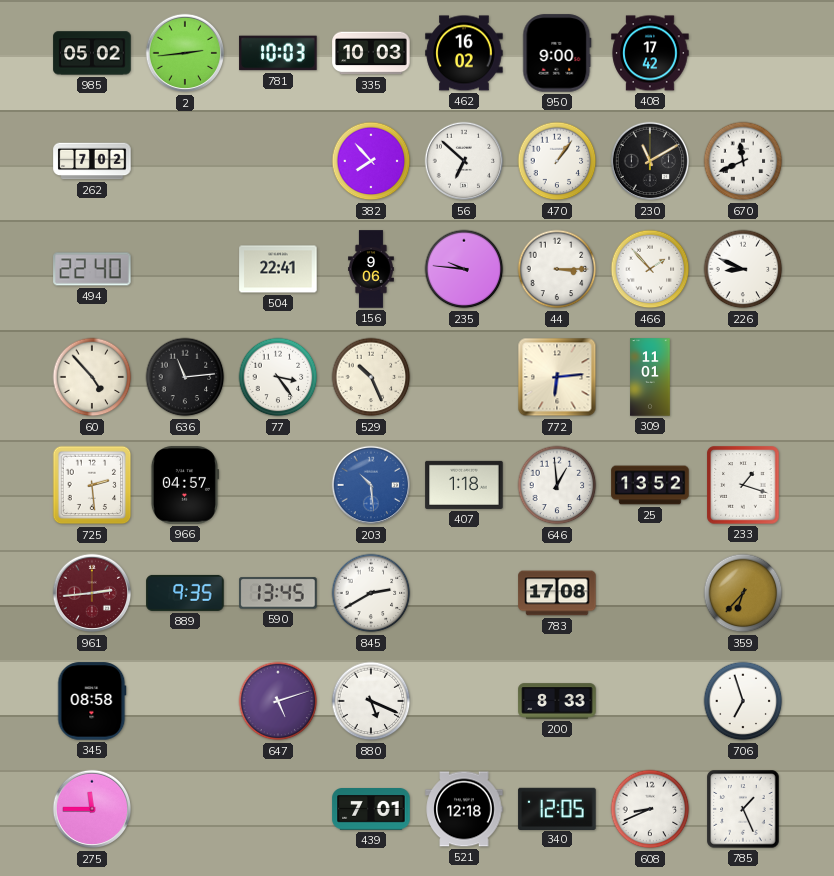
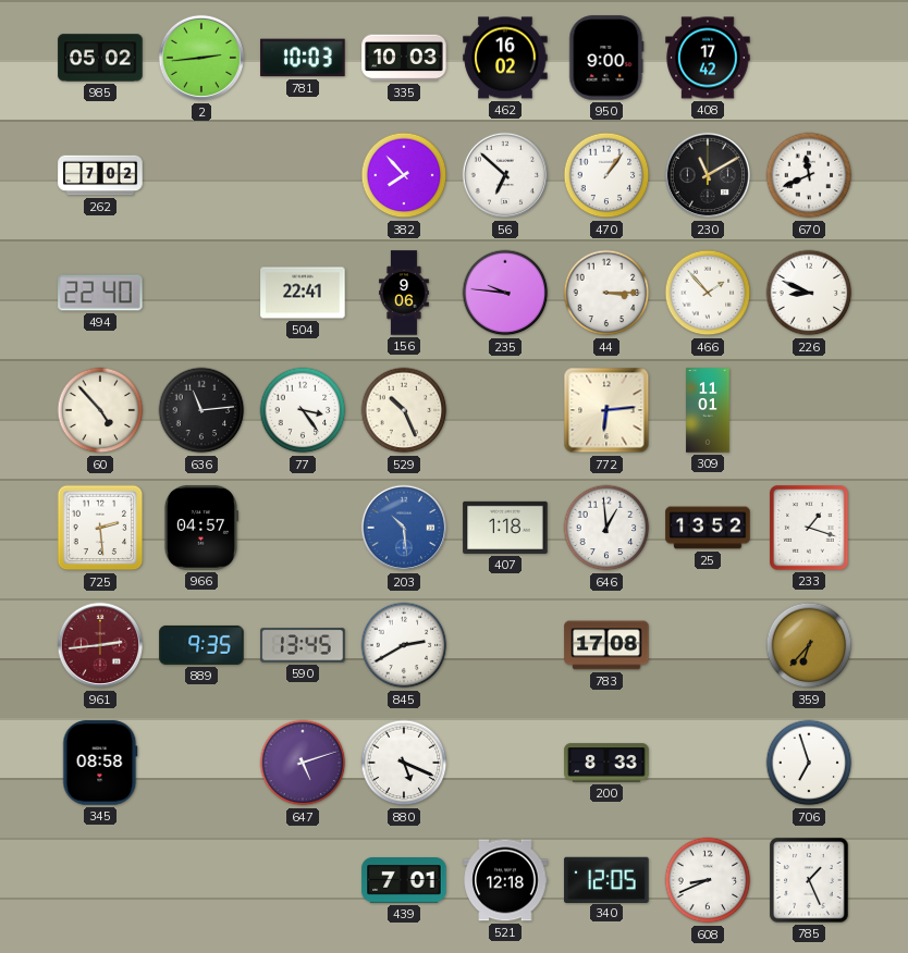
275: 11:45 -> none
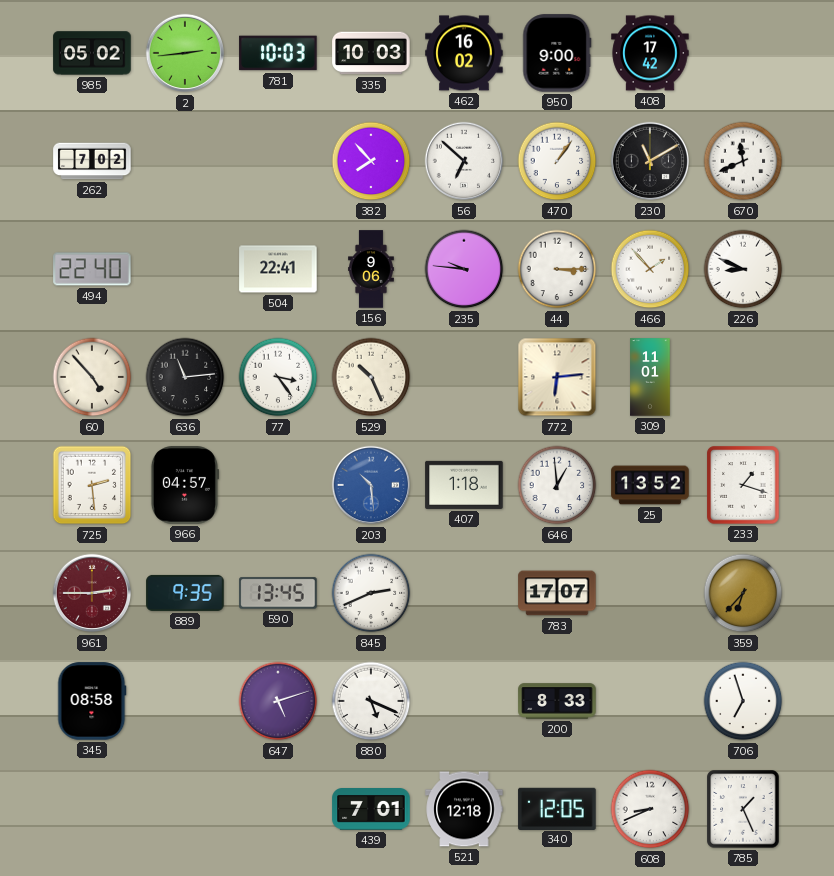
961: 2:44 -> 2:45
845: 2:40 -> 2:41
783: 17:08 -> 17:07
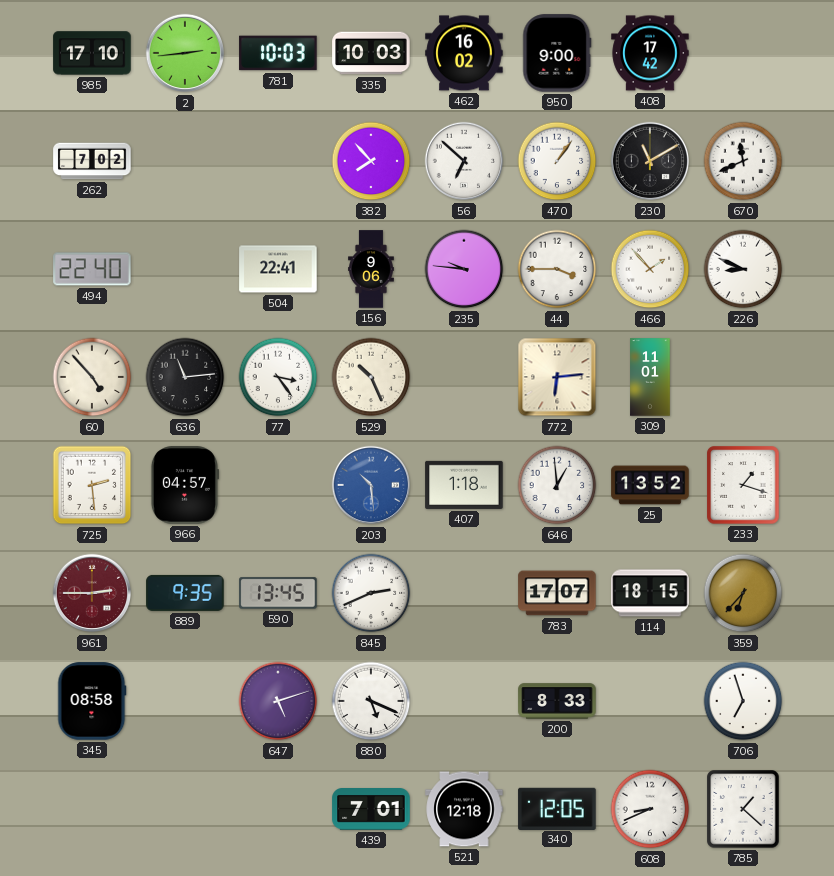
985: 05:02 -> 17:10
44: 3:15 -> 3:45
114: none -> 18:15
785: 1:26 -> 1:22
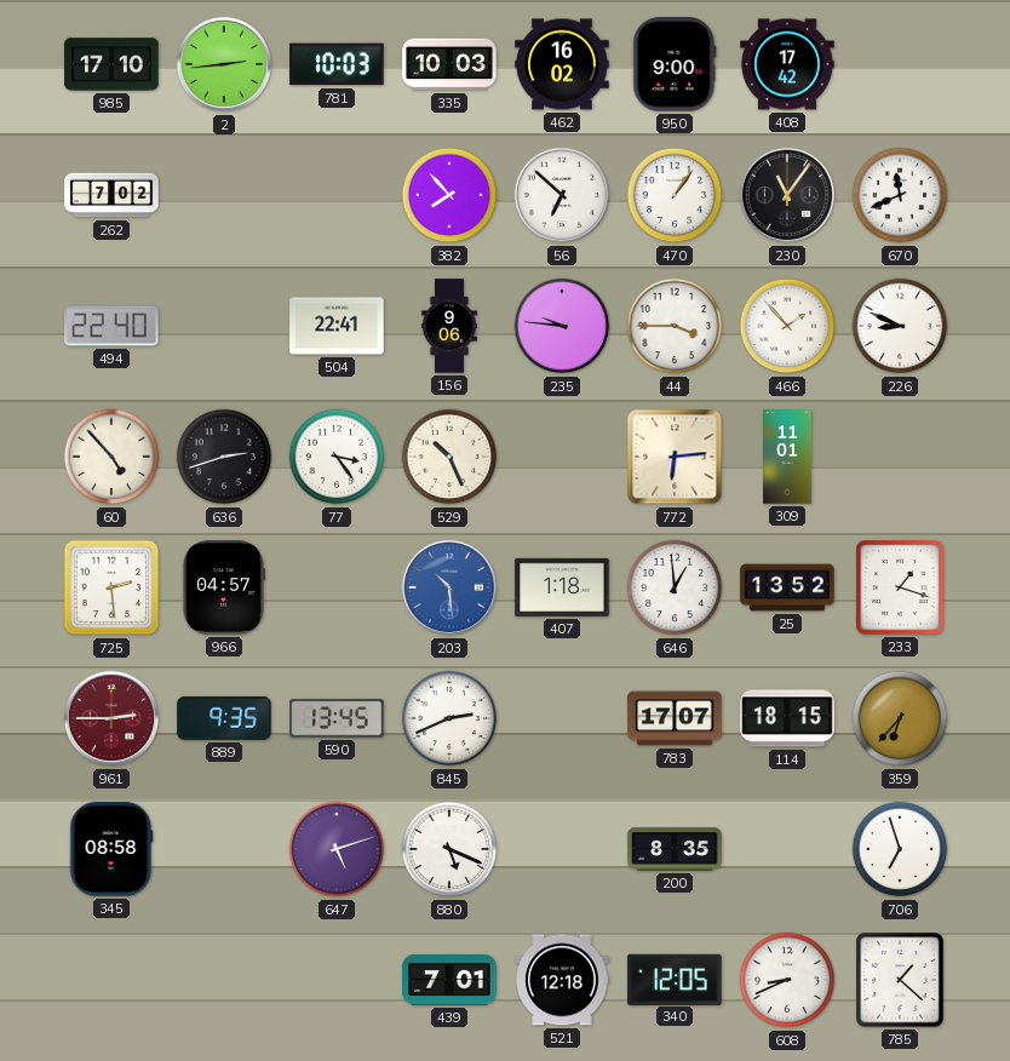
230: 11:10 -> 11:06
636: 11:14 -> 2:42
200: 8:33 -> 8:35
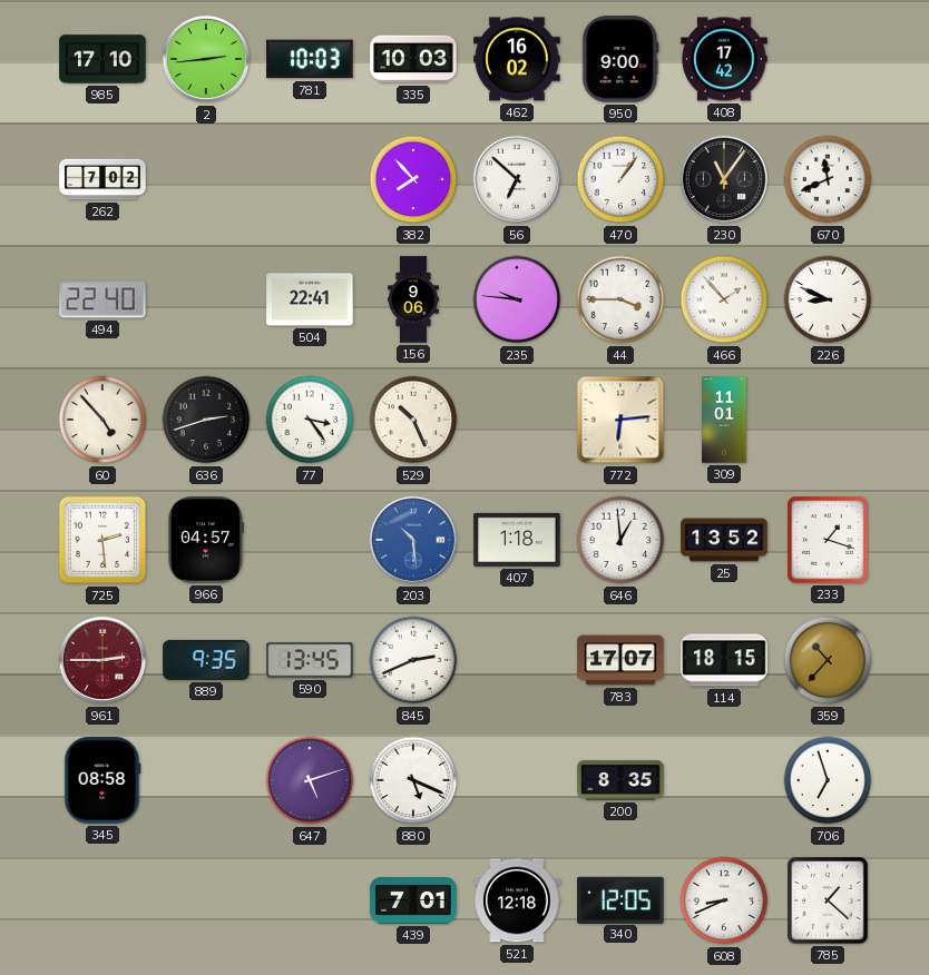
359: 6:37 -> 10:37
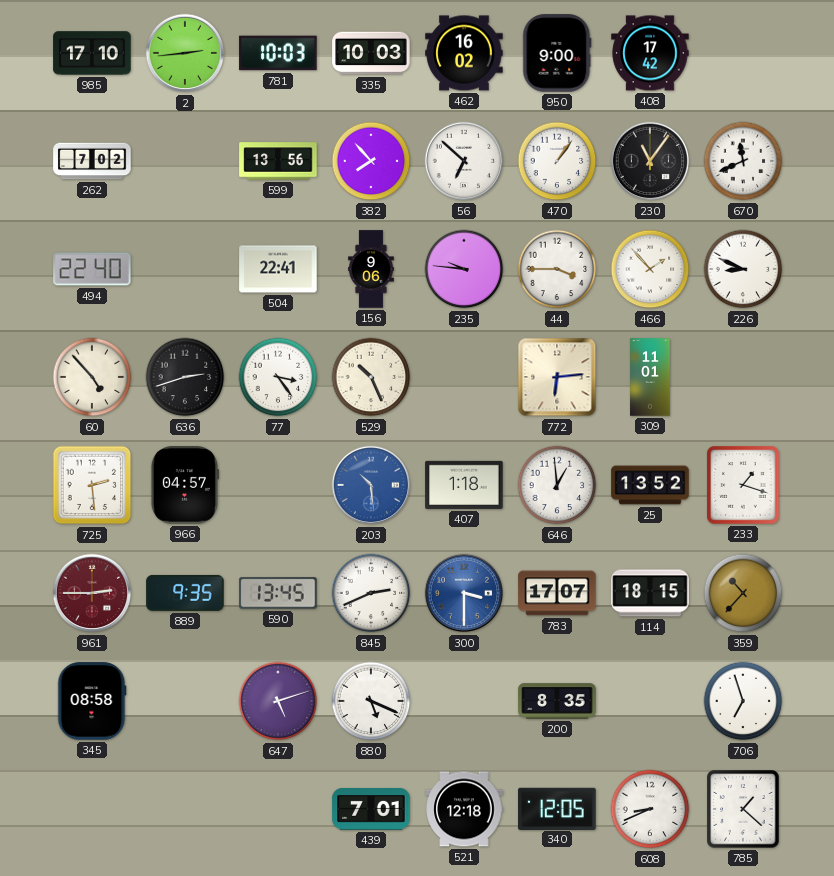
599: none -> 13:56
300: none -> 3:30
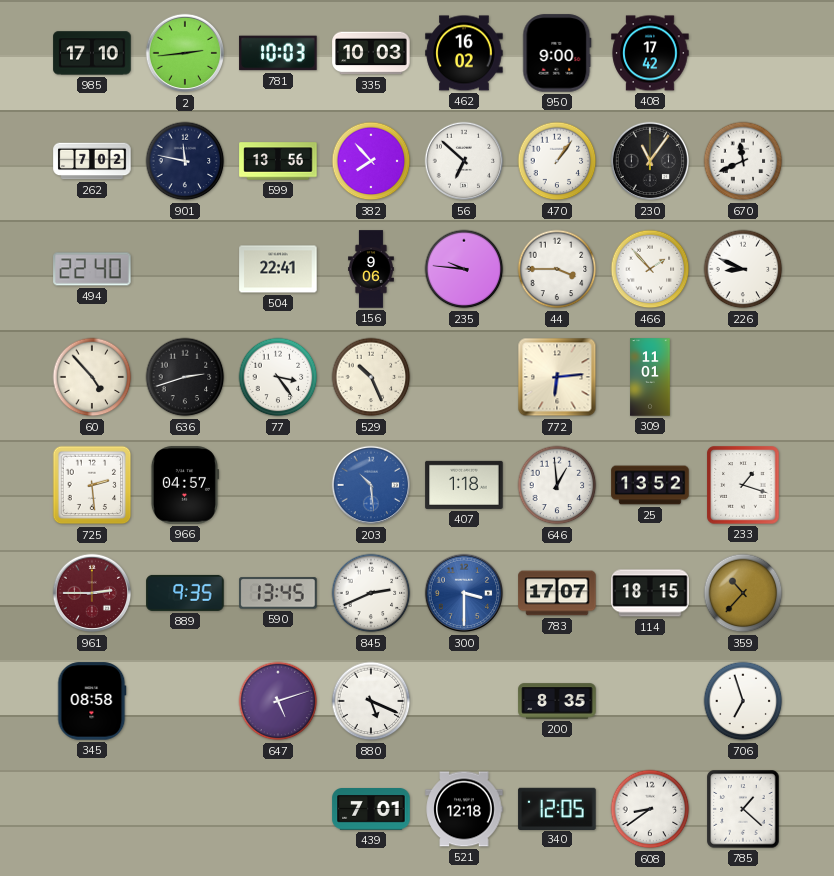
901: none -> 11:47
608: 8:41 -> 8:39
